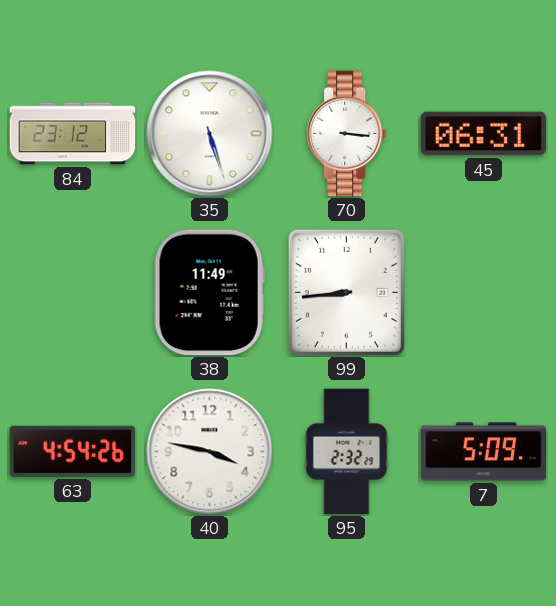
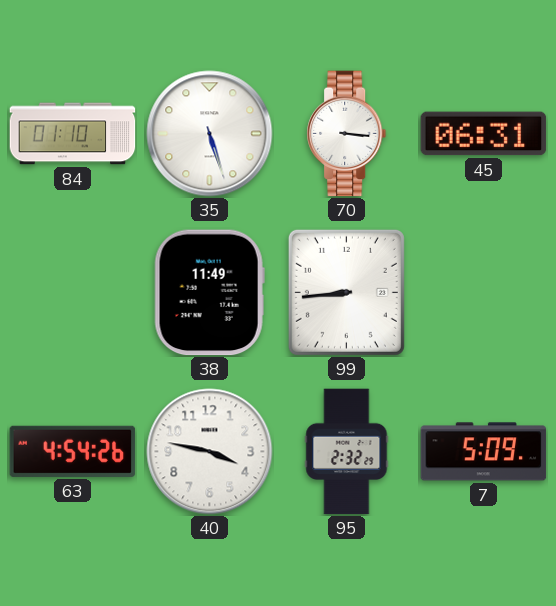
84: 23:12 -> 01:10
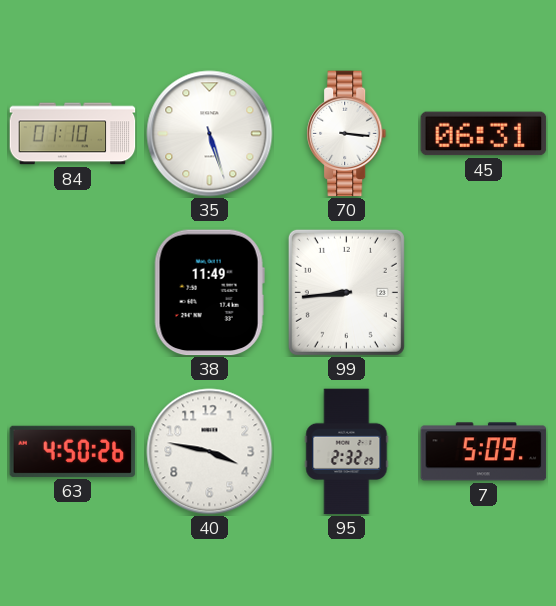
63: 4:54 -> 4:50
